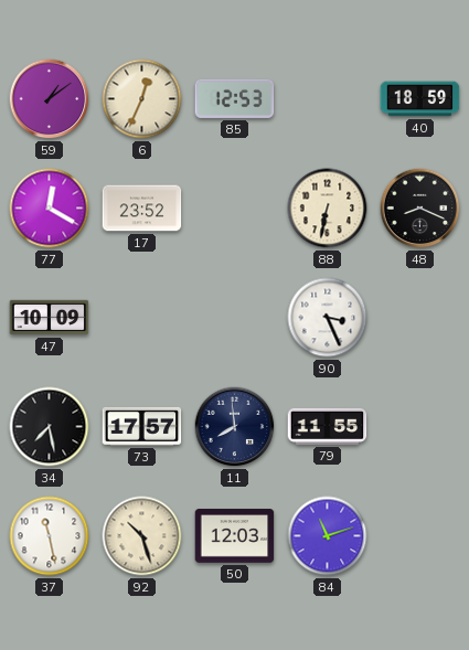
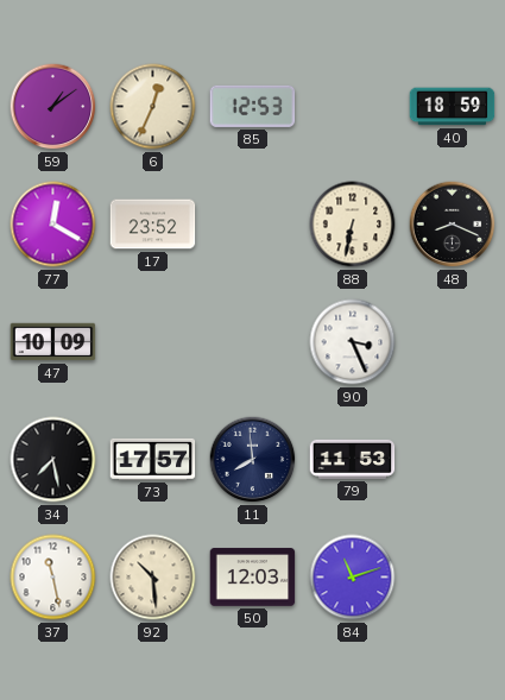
79: 11:55 -> 11:53
92: 10:27 -> 10:29
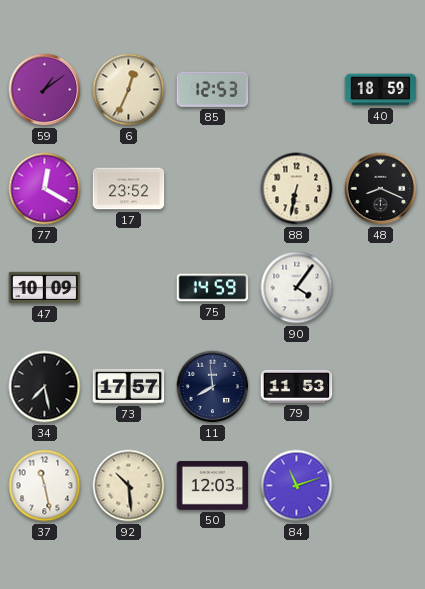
75: none -> 14:59
90: 3:26 -> 4:06
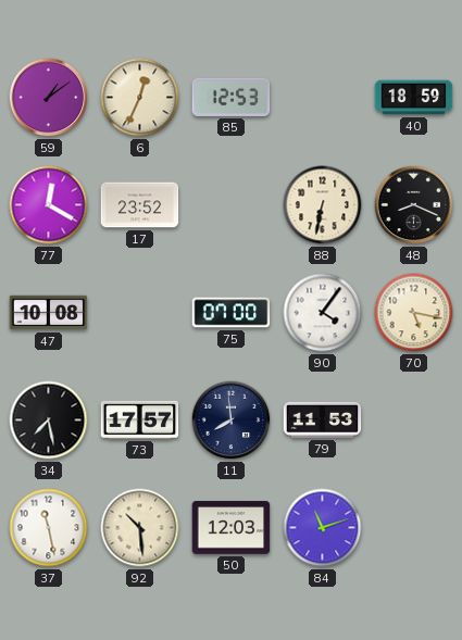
47: 10:09 -> 10:08
75: 14:59 -> 07:00
70: none -> 5:17
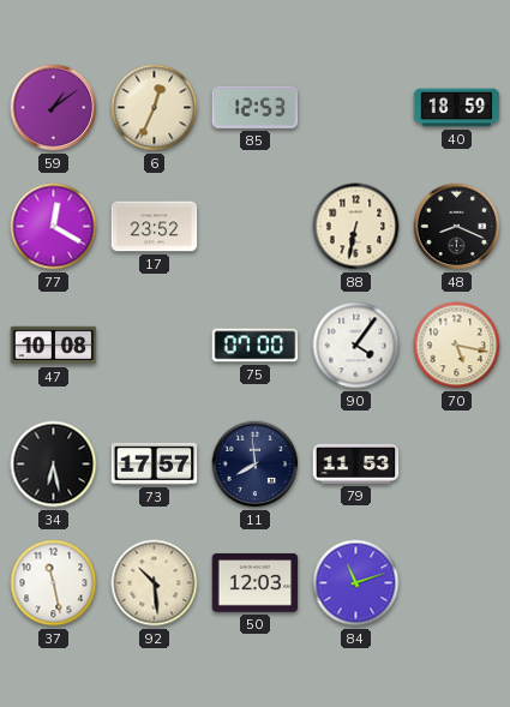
34: 7:28 -> 6:28
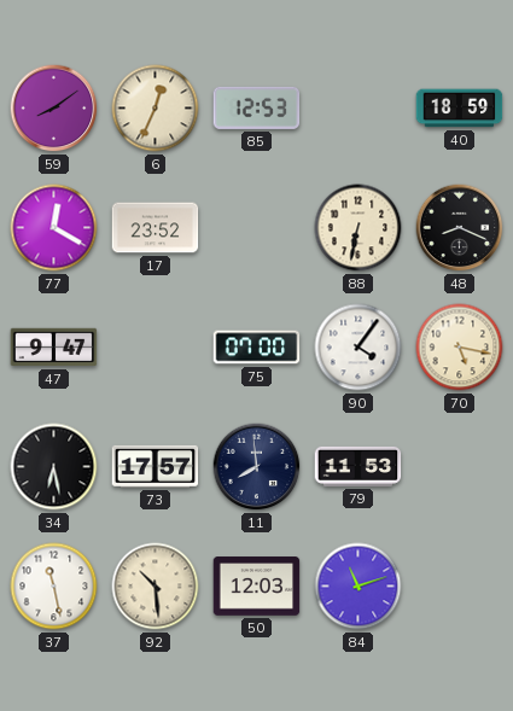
59: 1:09 -> 8:09
47: 10:08 -> 9:47
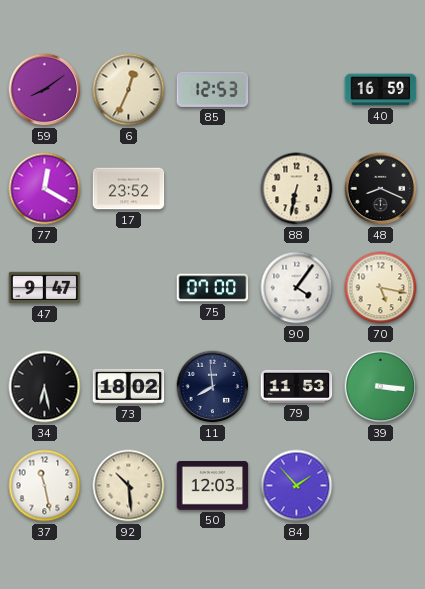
40: 18:59 -> 16:59
73: 17:57 -> 18:02
39: none -> 3:16
84: 11:12 -> 1:53
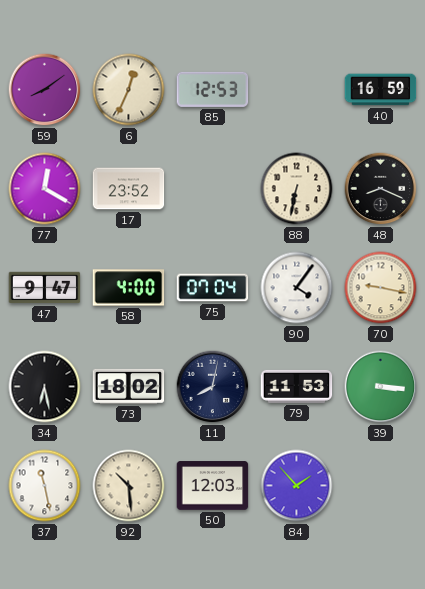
58: none -> 4:00
75: 07:00 -> 07:04
70: 5:17 -> 9:17
11: 7:59 -> 8:02
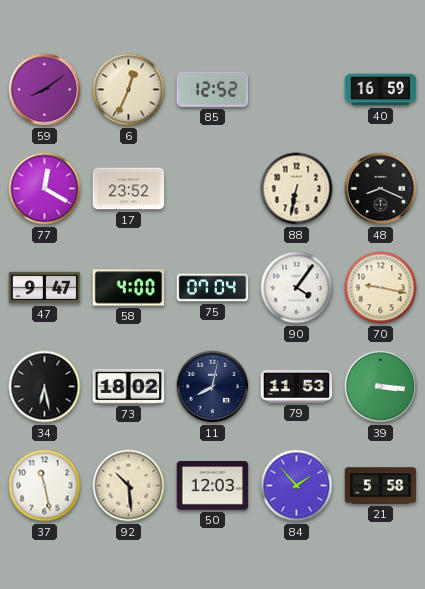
85: 12:53 -> 12:52
21: none -> 5:58
